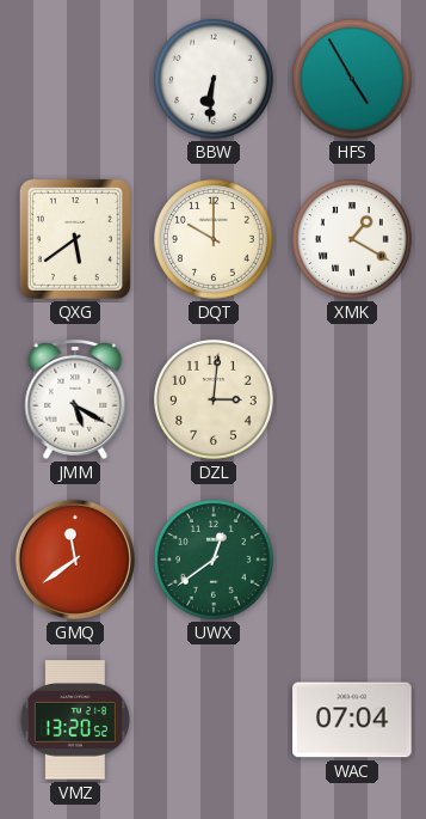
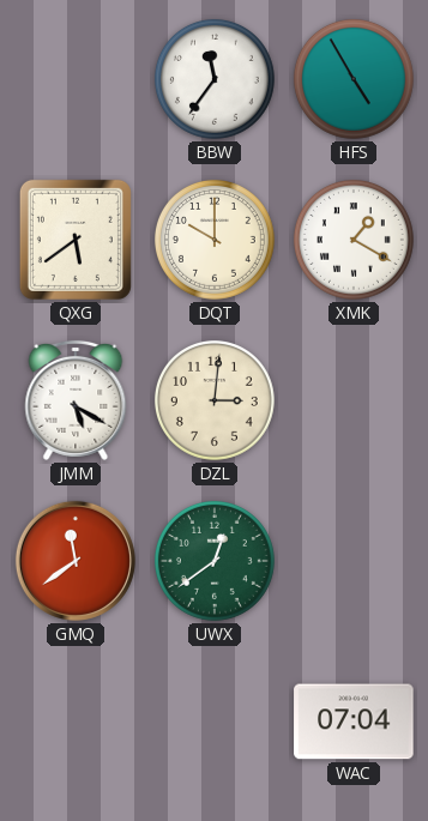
BBW: 6:31 -> 11:36
VMZ: 13:20 -> none
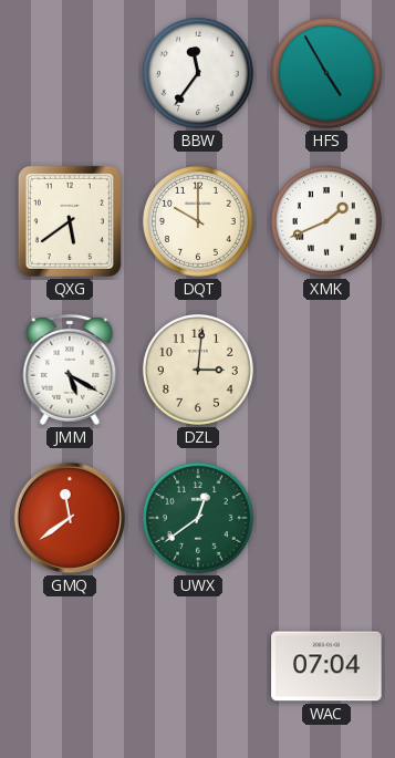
XMK: 1:20 -> 1:41
